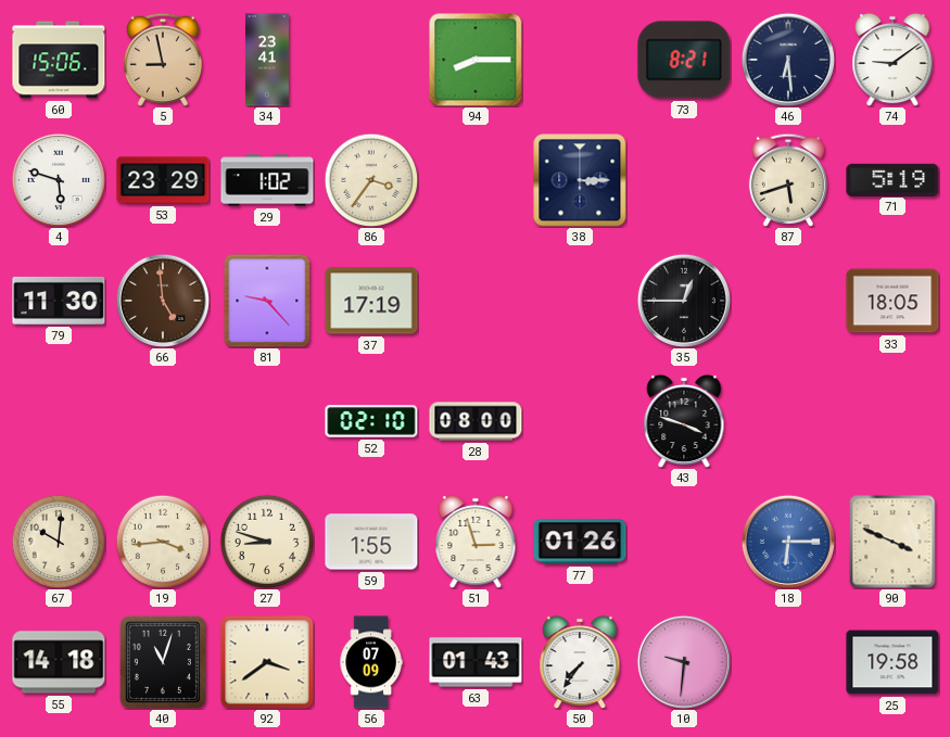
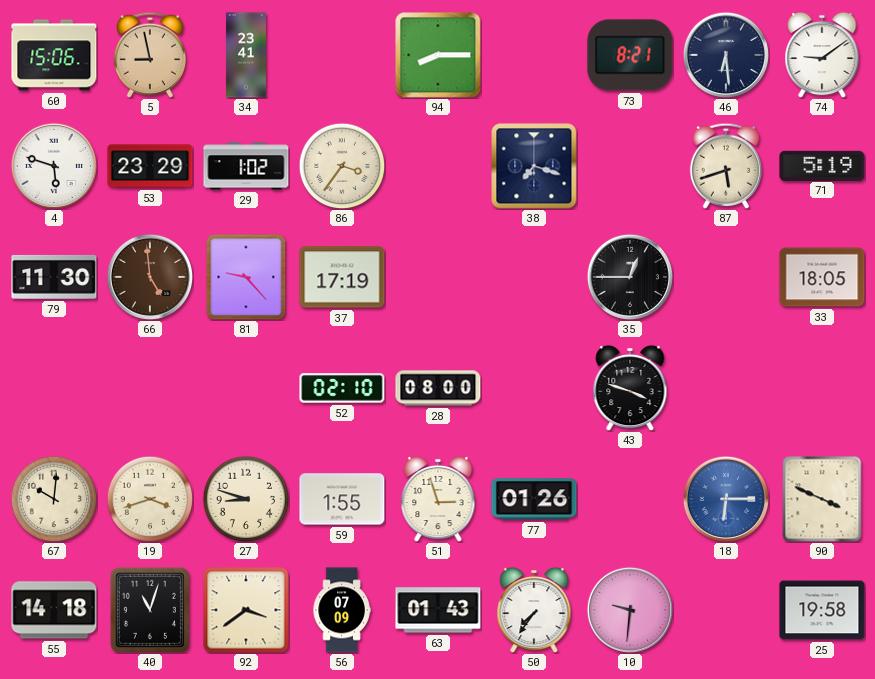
38: 3:15 -> 7:18
19: 3:44 -> 3:42
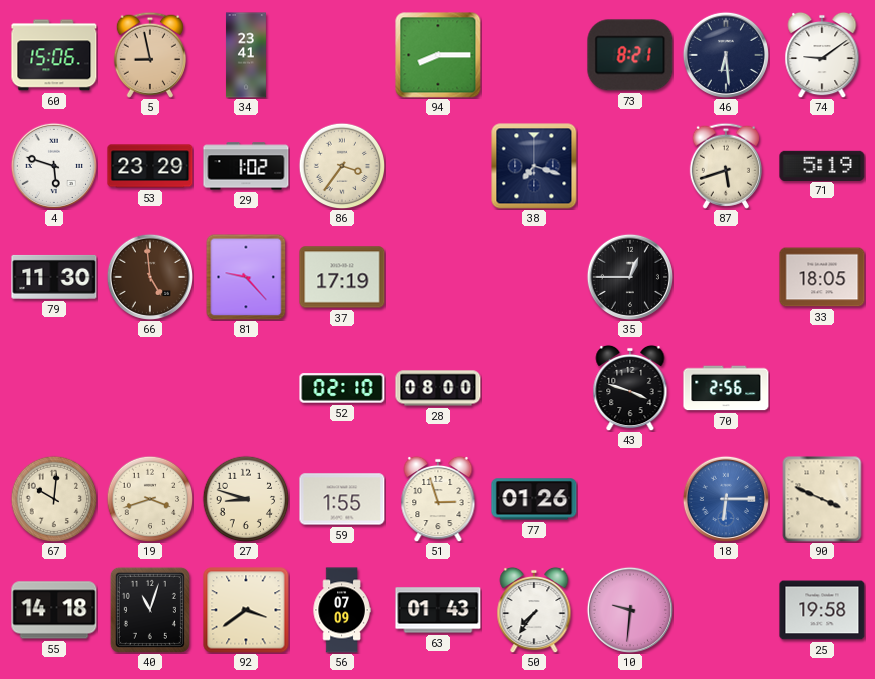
70: none -> 2:56
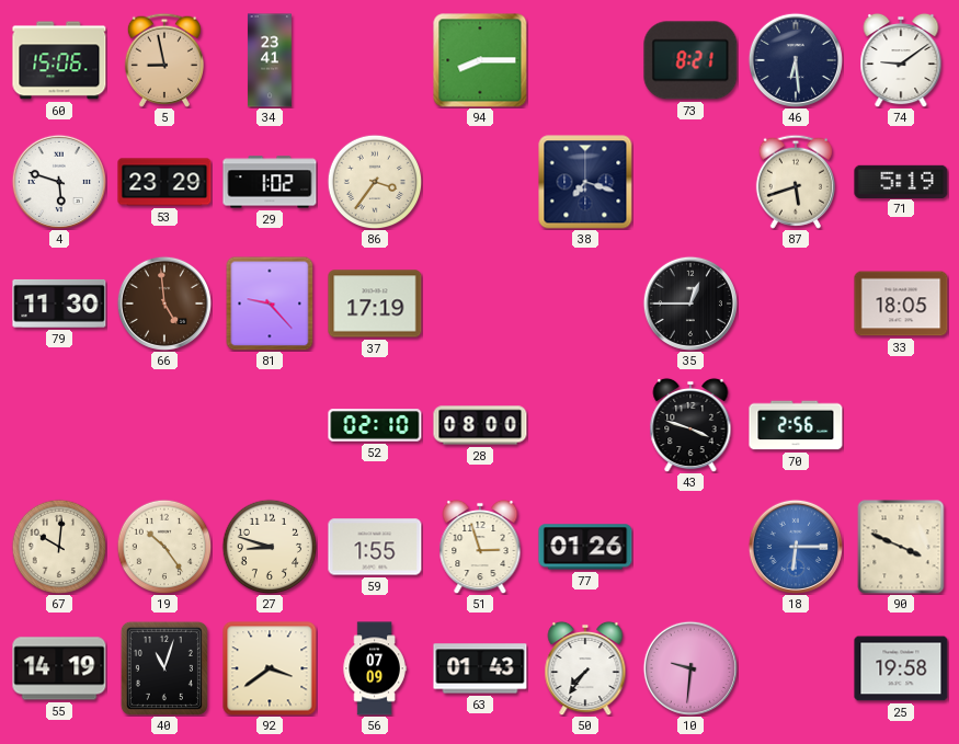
19: 3:42 -> 10:24
55: 14:18 -> 14:19
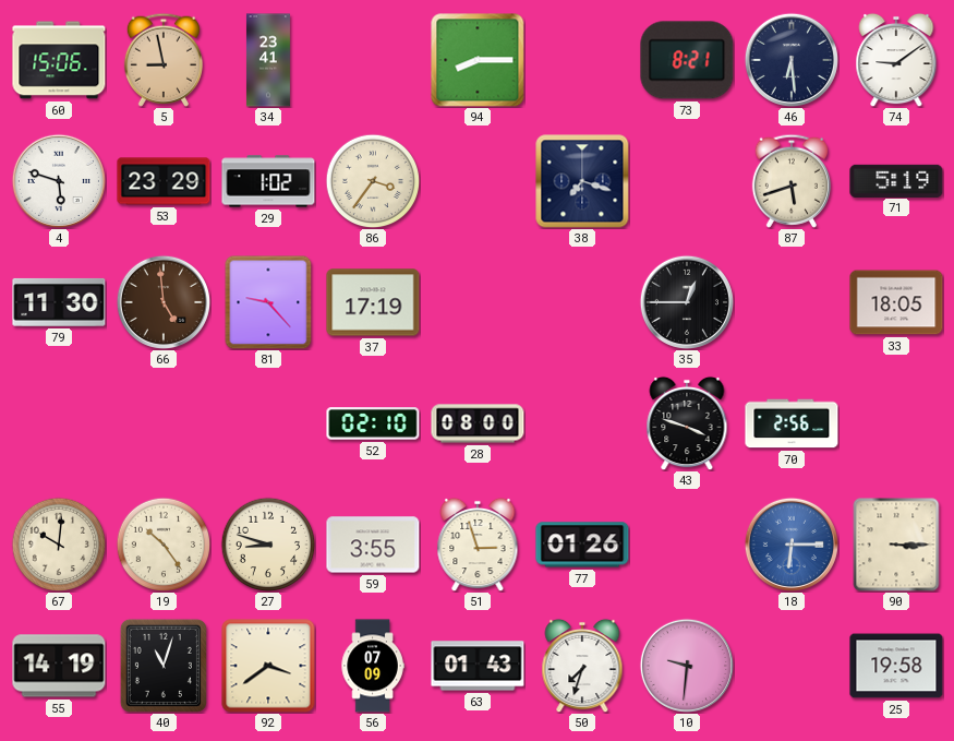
59: 1:55 -> 3:55
90: 3:49 -> 3:15
50: 7:36 -> 7:33
